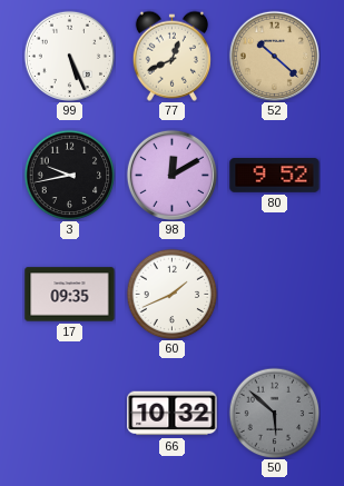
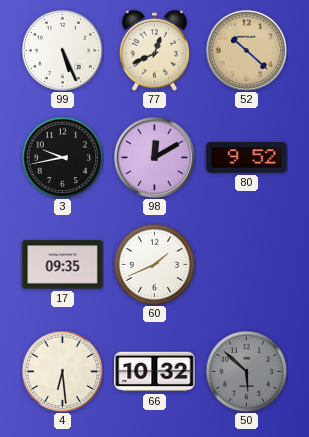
4: none -> 6:29
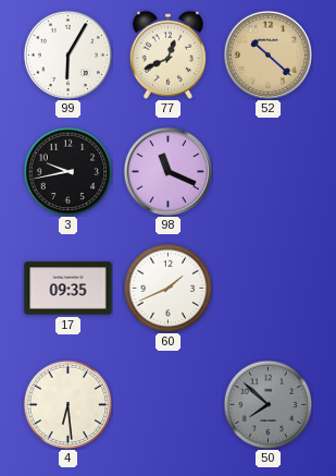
99: 5:26 -> 6:05
98: 12:10 -> 11:19
80: 9:52 -> none
66: 10:32 -> none
50: 5:52 -> 7:52
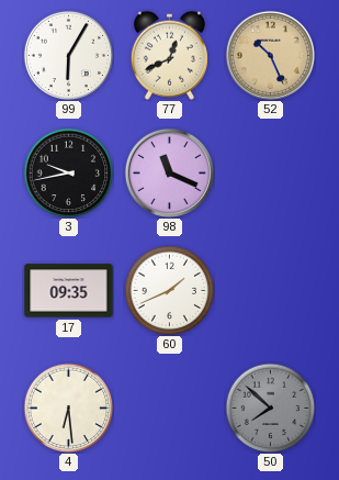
52: 10:22 -> 10:26
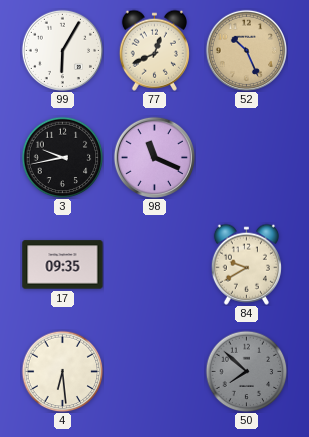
60: 1:41 -> none
84: none -> 9:40
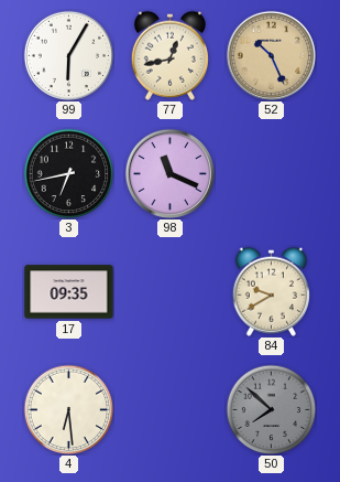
77: 12:41 -> 12:43
3: 9:43 -> 6:43
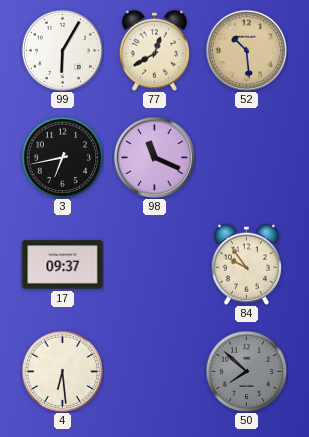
77: 12:43 -> 12:40
52: 10:26 -> 10:29
17: 09:35 -> 09:37
84: 9:40 -> 9:54
